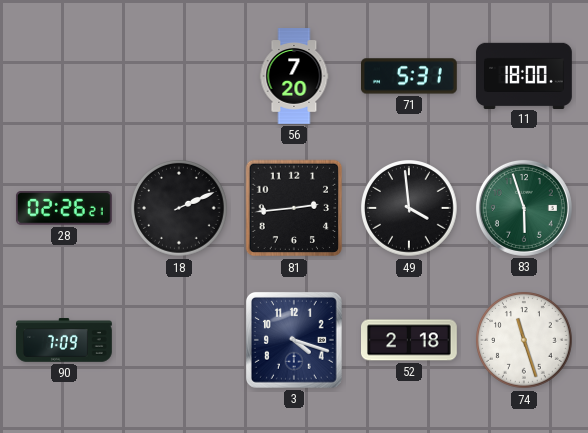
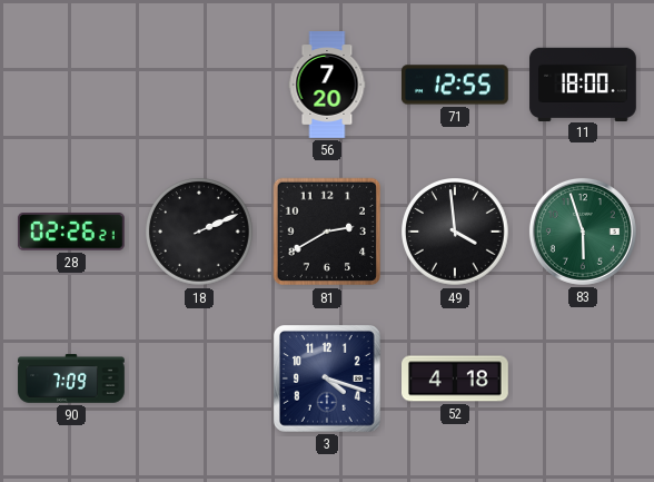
71: 5:31 -> 12:55
81: 2:44 -> 2:40
52: 2:18 -> 4:18
74: 11:27 -> none
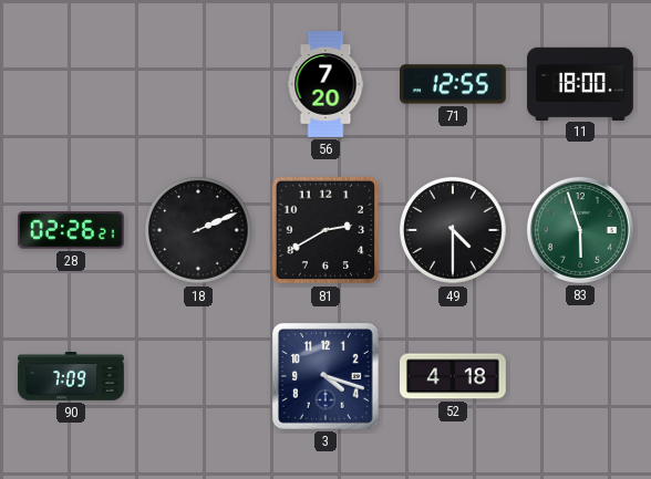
49: 3:59 -> 4:30
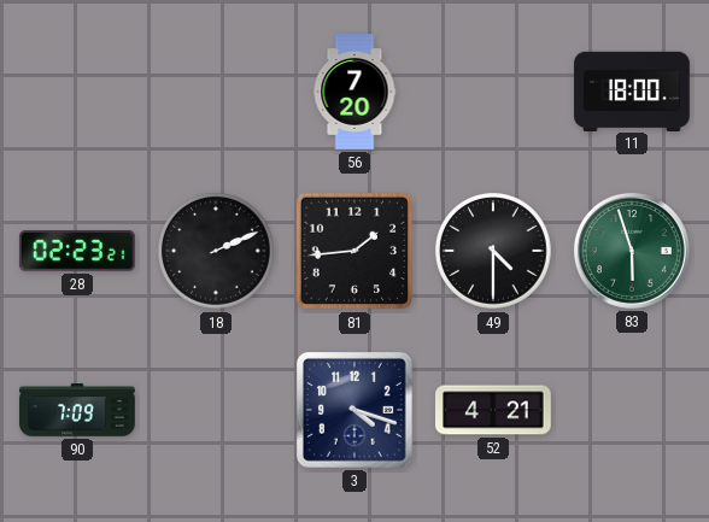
71: 12:55 -> none
28: 02:26 -> 02:23
81: 2:40 -> 1:44
52: 4:18 -> 4:21
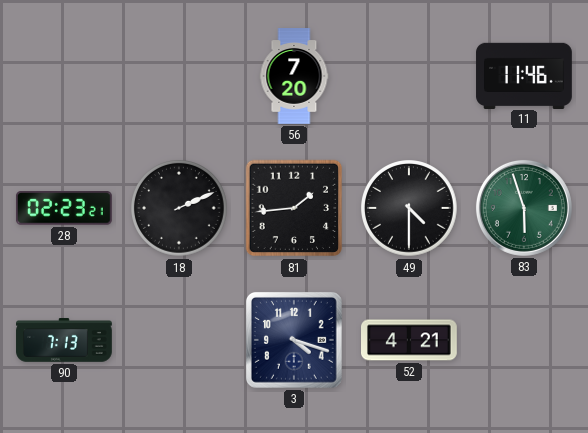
11: 18:00 -> 11:46
90: 7:09 -> 7:13
